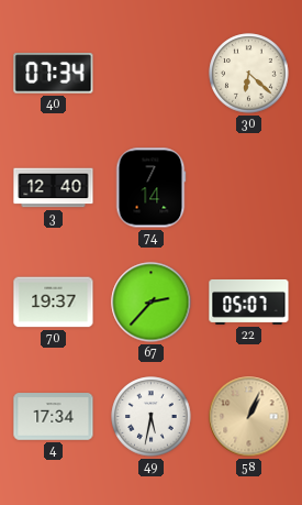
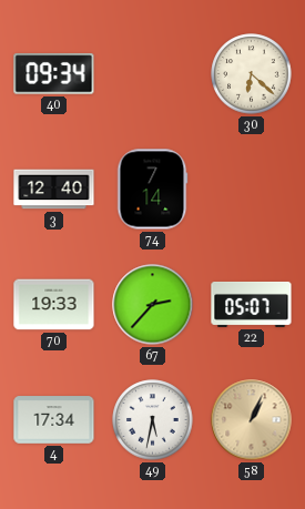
40: 07:34 -> 09:34
70: 19:37 -> 19:33
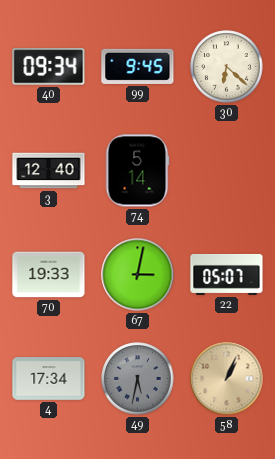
99: none -> 9:45
74: 7:14 -> 5:14
67: 2:37 -> 3:02
49 dial: white -> grey
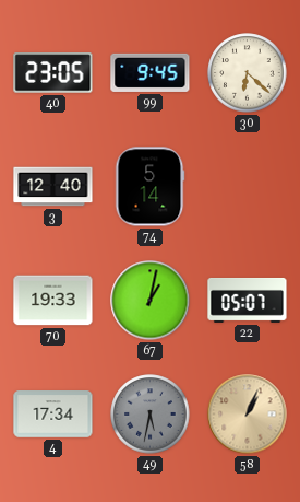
40: 09:34 -> 23:05
67: 3:02 -> 1:02
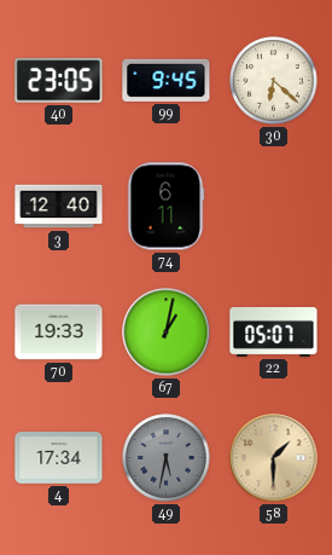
74: 5:14 -> 6:11
58: 1:04 -> 1:30
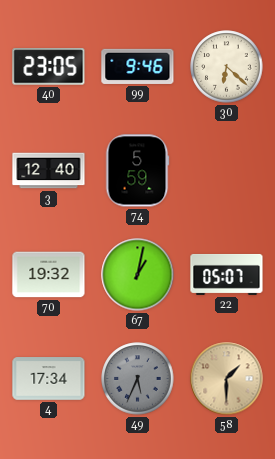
99: 9:45 -> 9:46
74: 6:11 -> 5:59
70: 19:33 -> 19:32
49: 5:32 -> 5:34
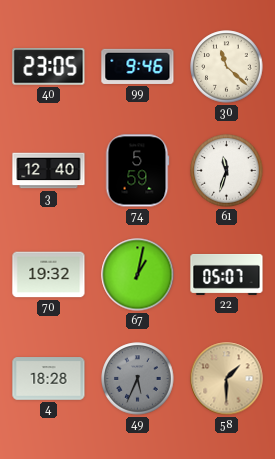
30: 6:22 -> 11:22
61: none -> 11:33
4: 17:34 -> 18:28
